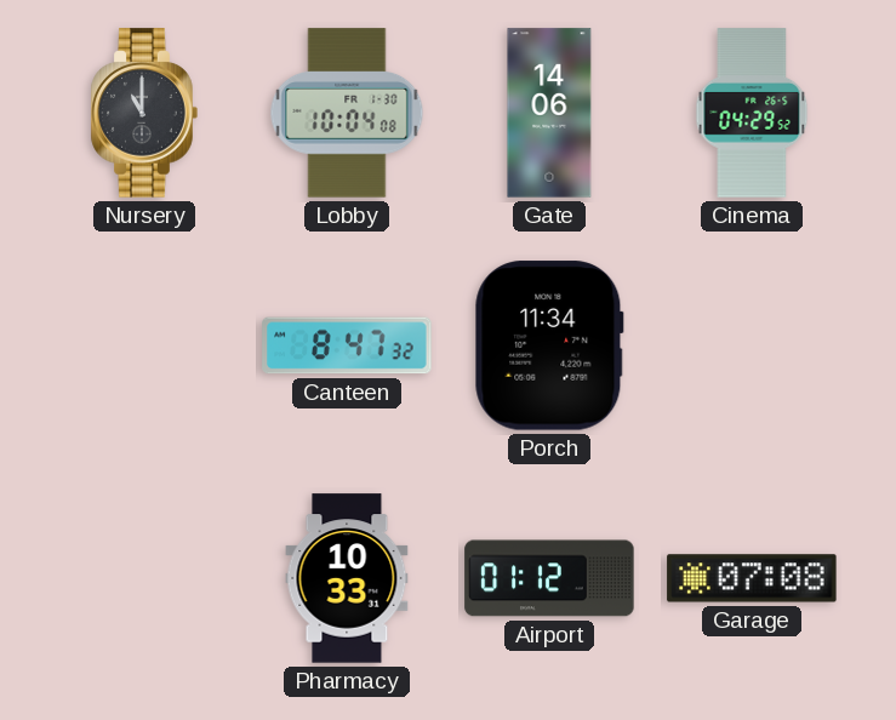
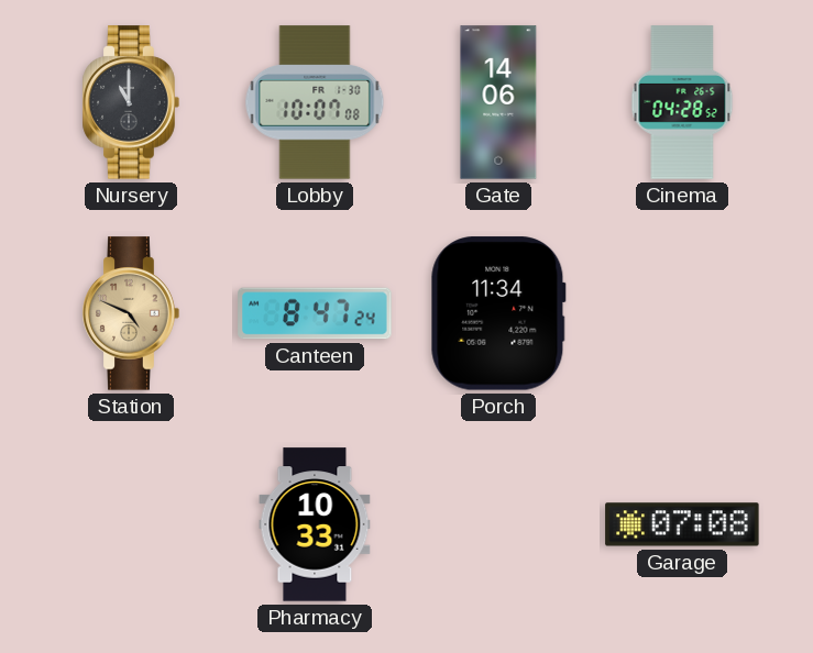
Lobby: 10:04 -> 10:07
Cinema: 04:29 -> 04:28
Station: none -> 4:49
Canteen: 8:47:32 -> 8:47:24
Airport: 01:12 -> none
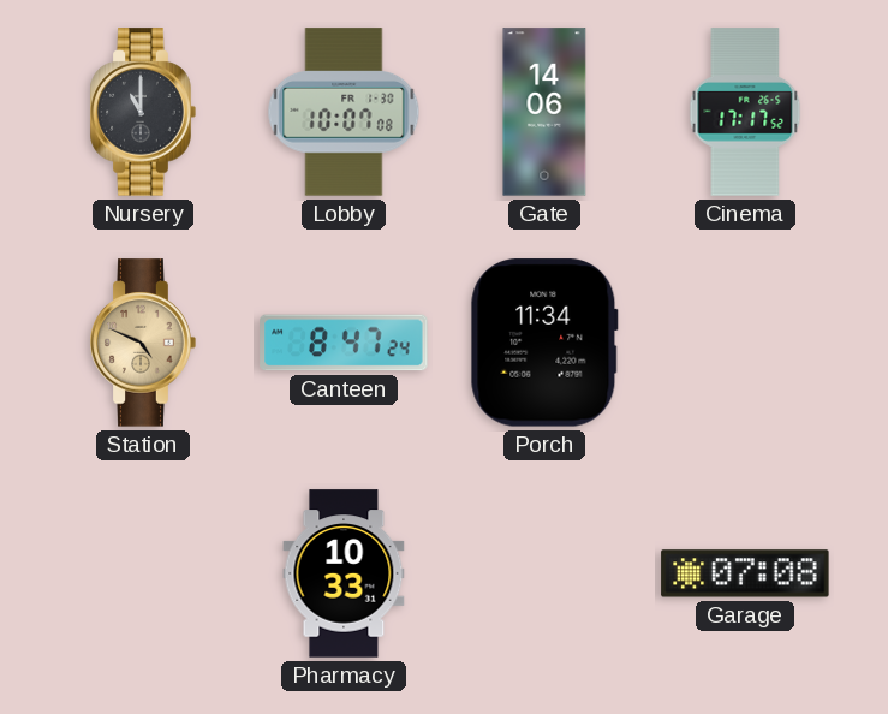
Cinema: 04:28 -> 17:17
